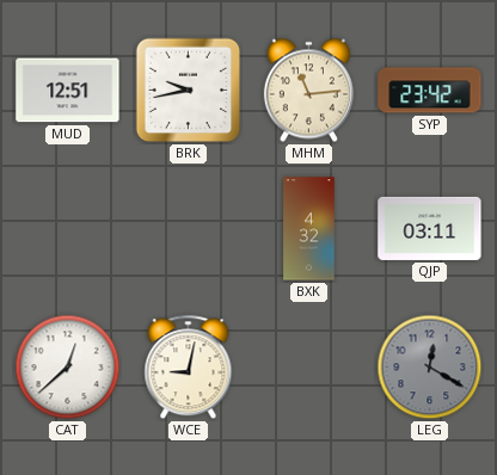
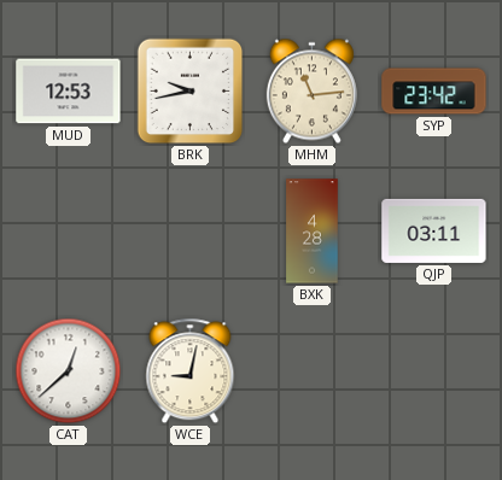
MUD: 12:51 -> 12:53
BXK: 4:32 -> 4:28
LEG: 12:20 -> none
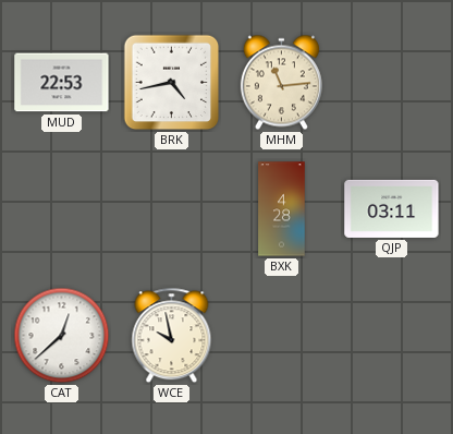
MUD: 12:53 -> 22:53
BRK: 9:43 -> 4:43
SYP: 23:42 -> none
WCE: 9:02 -> 9:58
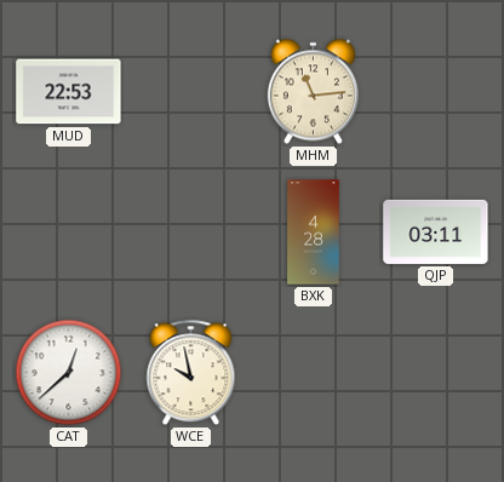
BRK: 4:43 -> none
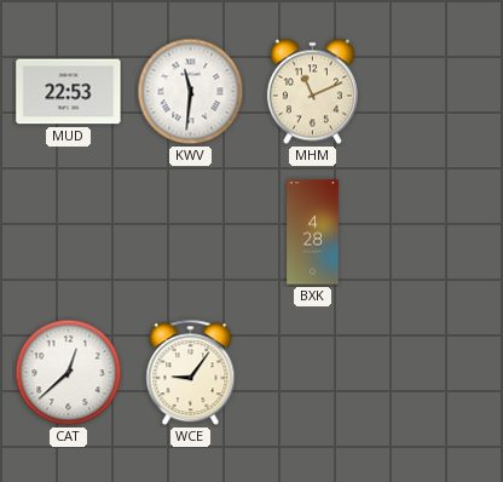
KWV: none -> 11:31
MHM: 11:14 -> 11:11
QJP: 03:11 -> none
WCE: 9:58 -> 9:06
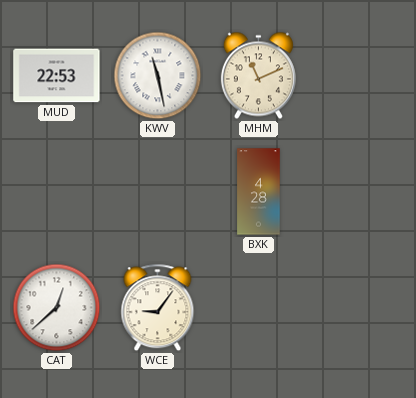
KWV: 11:31 -> 11:28
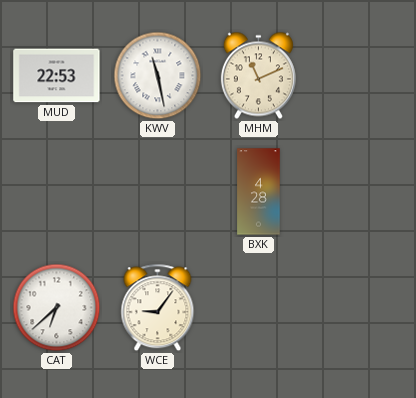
CAT: 12:38 -> 6:38
